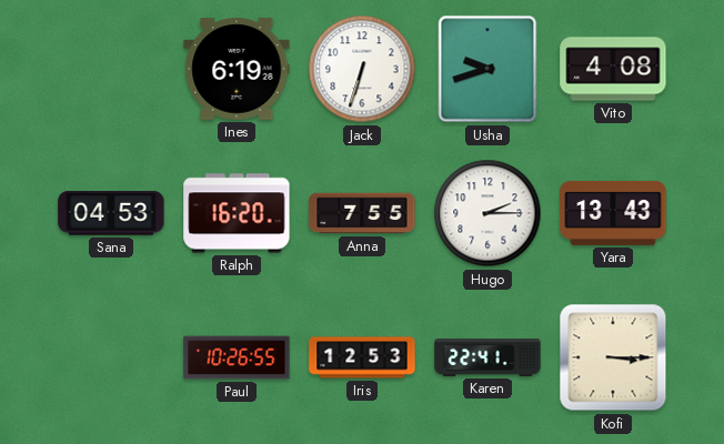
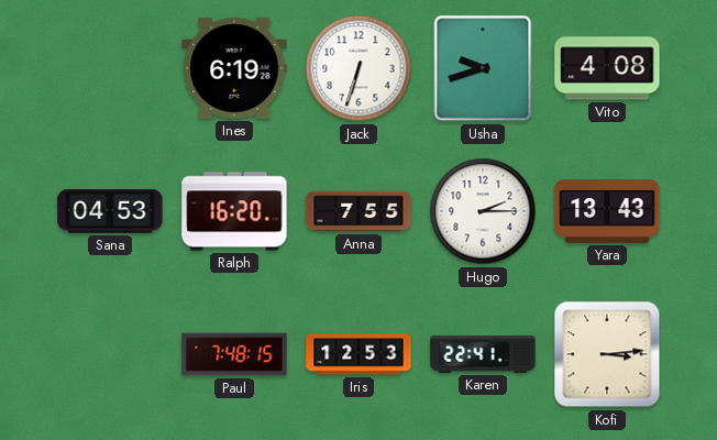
Paul: 10:26 -> 7:48
Kofi: 3:15 -> 3:14
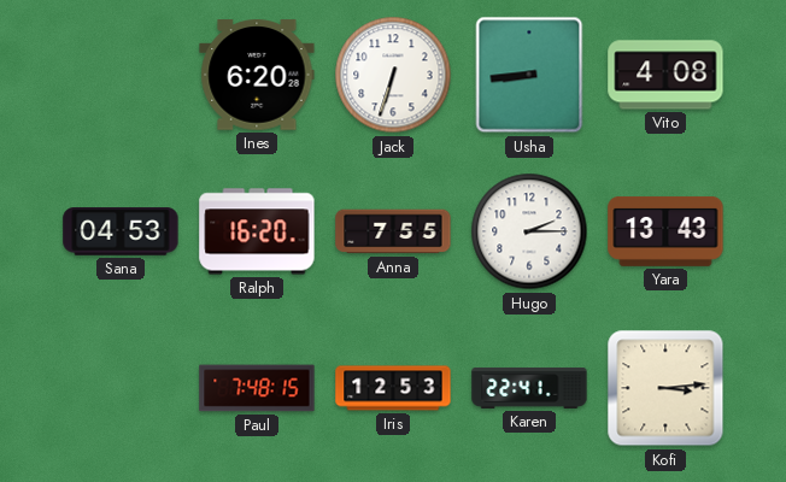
Ines: 6:19 -> 6:20
Usha: 9:42 -> 8:44
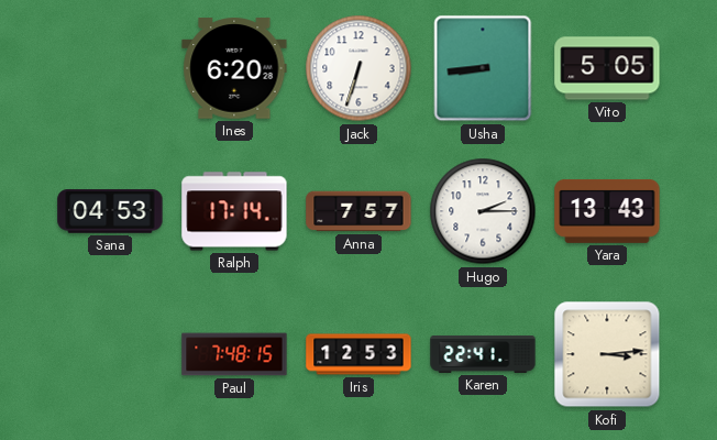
Vito: 4:08 -> 5:05
Ralph: 16:20 -> 17:14
Anna: 7:55 -> 7:57
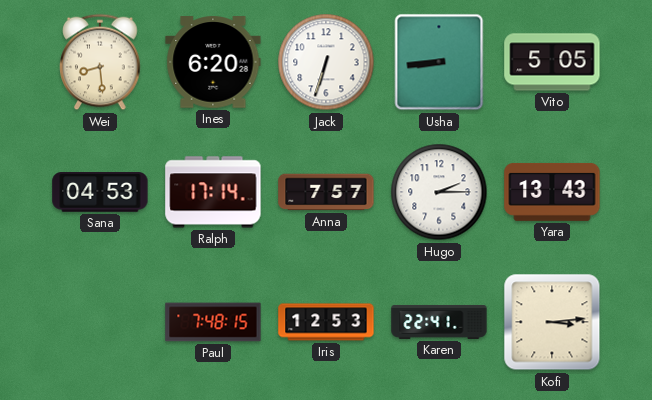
Wei: none -> 8:29
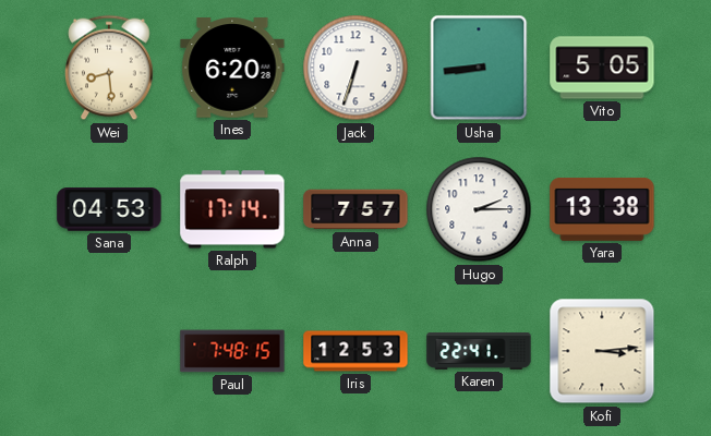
Yara: 13:43 -> 13:38
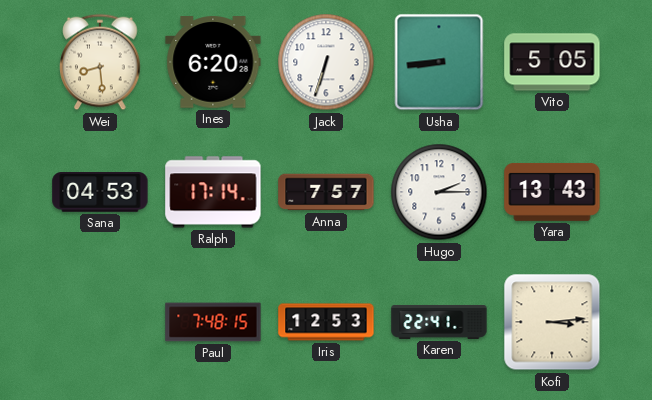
Yara: 13:38 -> 13:43
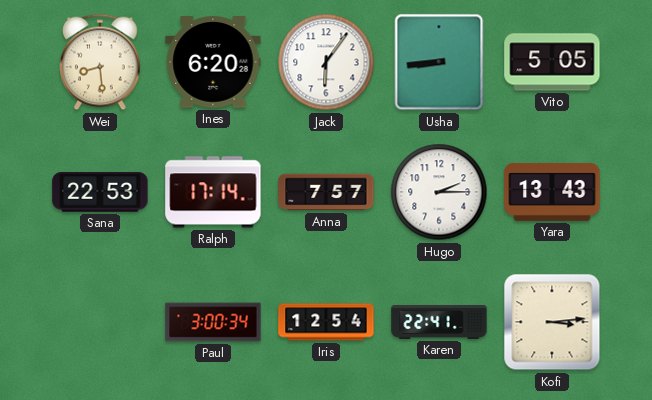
Jack: 6:33 -> 6:06
Sana: 04:53 -> 22:53
Paul: 7:48 -> 3:00
Iris: 12:53 -> 12:54
